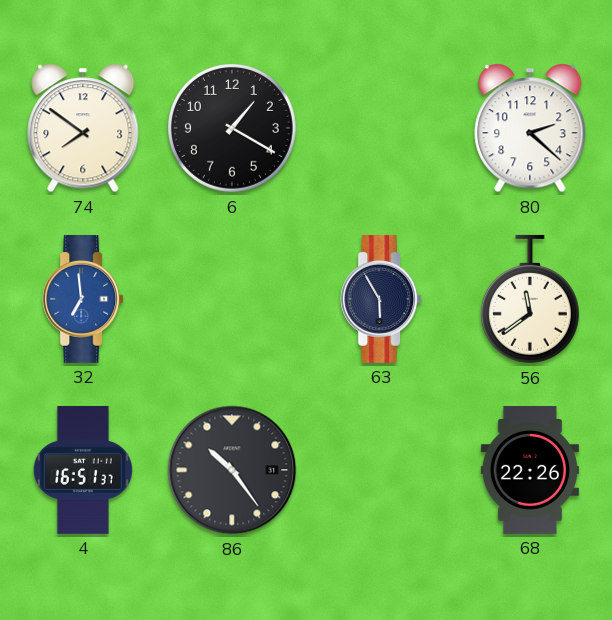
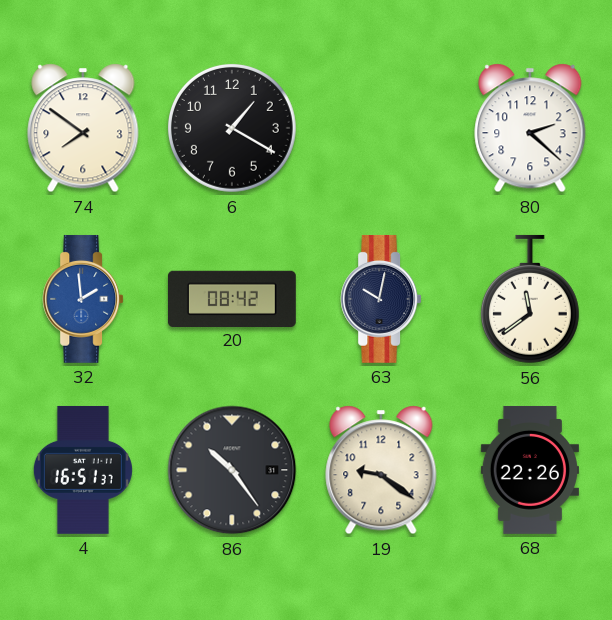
32: 6:59 -> 1:59
20: none -> 08:42
63: 5:55 -> 10:02
19: none -> 9:21
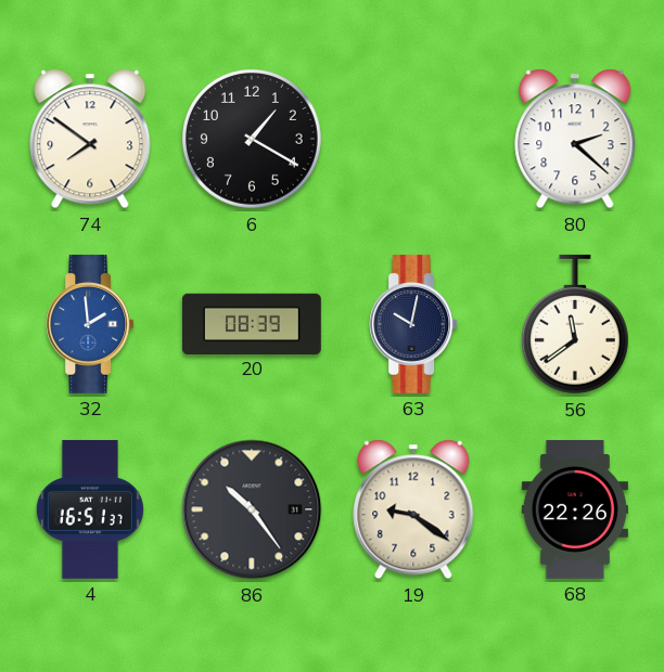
20: 08:42 -> 08:39
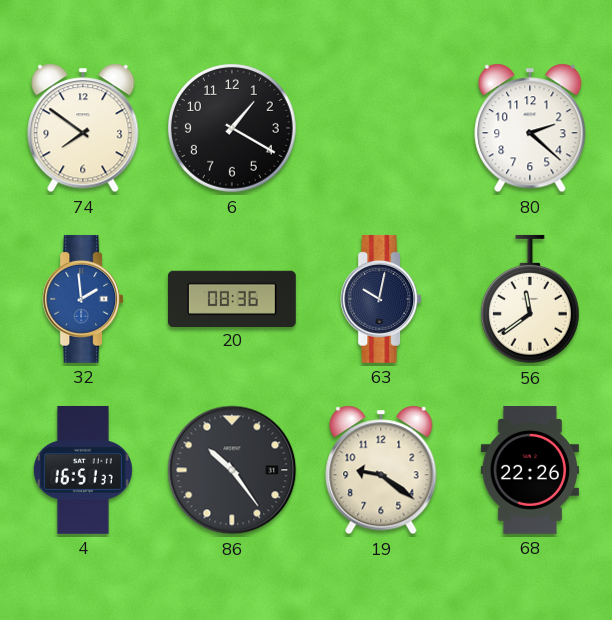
20: 08:39 -> 08:36
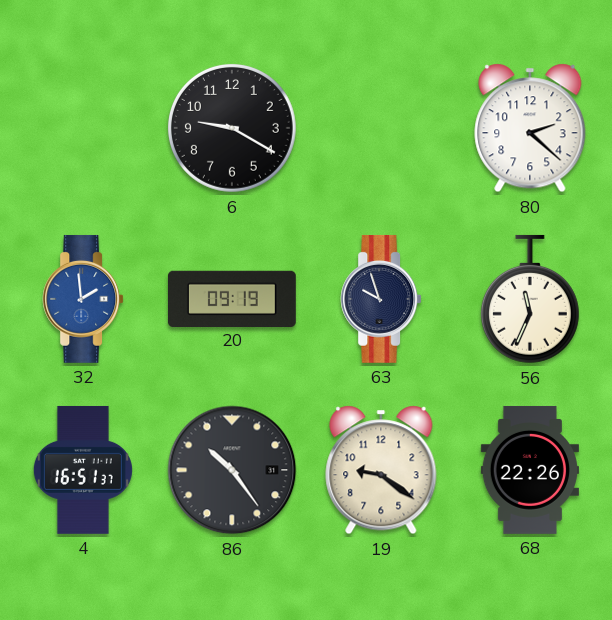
74: 7:51 -> none
6: 1:20 -> 9:20
20: 08:36 -> 09:19
63: 10:02 -> 9:57
56: 11:39 -> 11:34
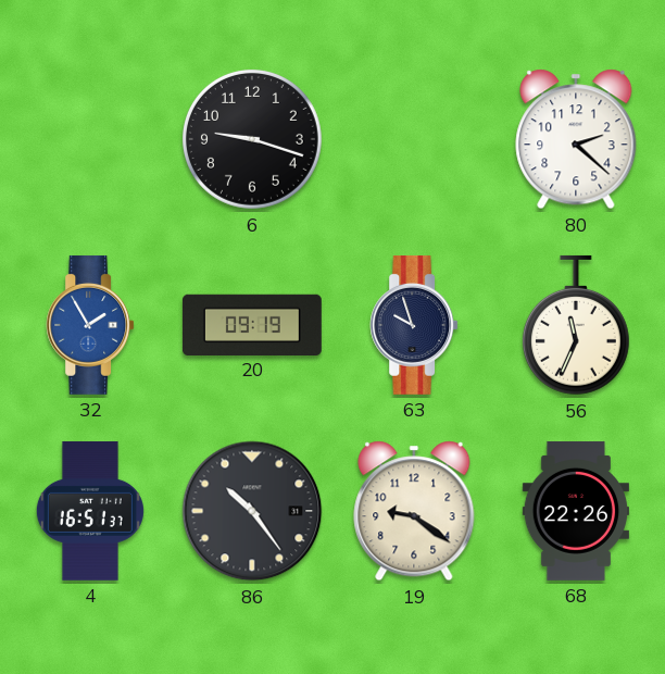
6: 9:20 -> 9:18
32: 1:59 -> 1:55
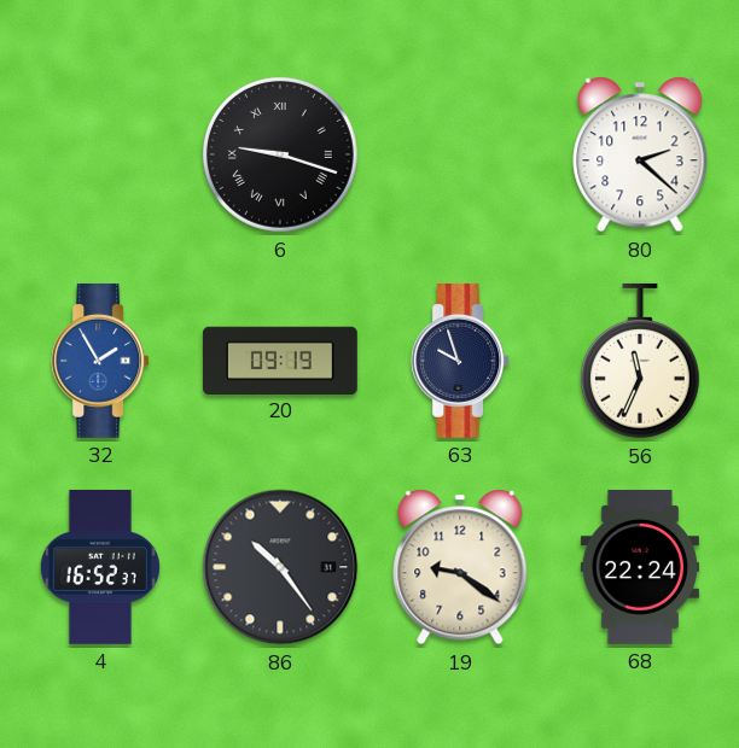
6 numerals: Arabic -> Roman
4: 16:51 -> 16:52
68: 22:26 -> 22:24
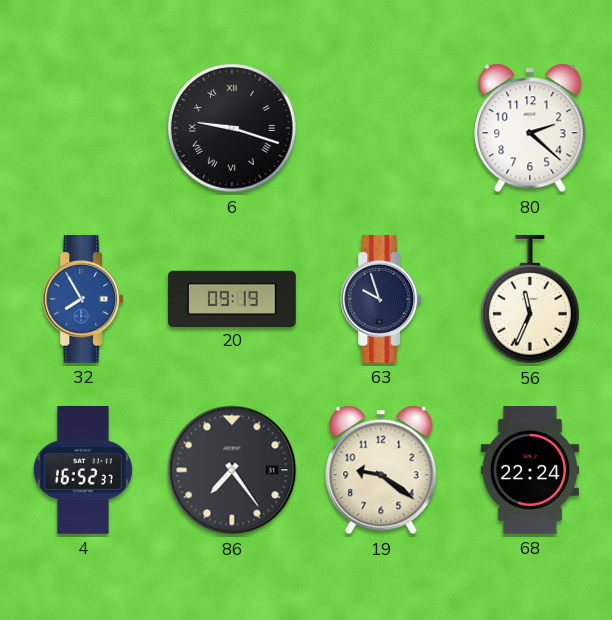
32: 1:55 -> 7:55
86: 10:24 -> 7:24
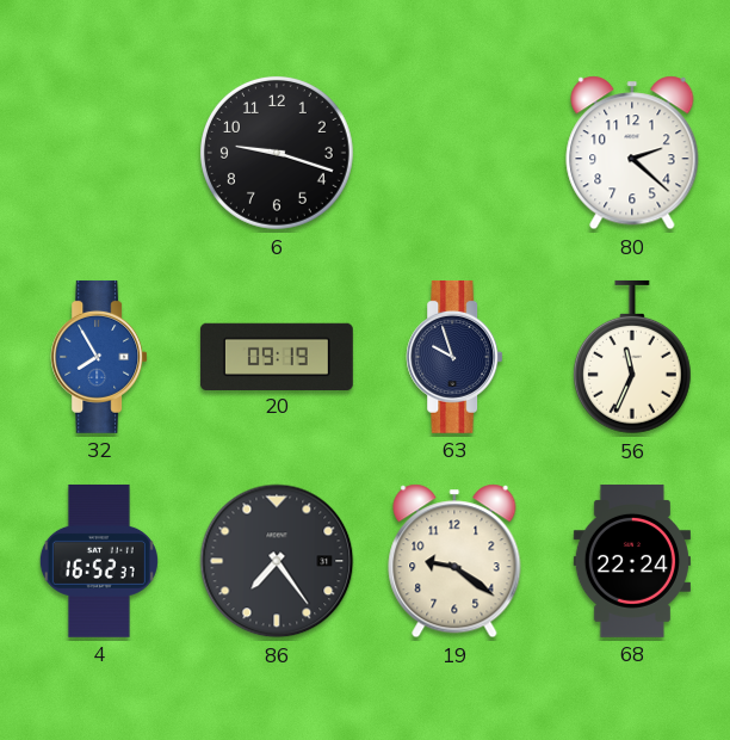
6 numerals: Roman -> Arabic
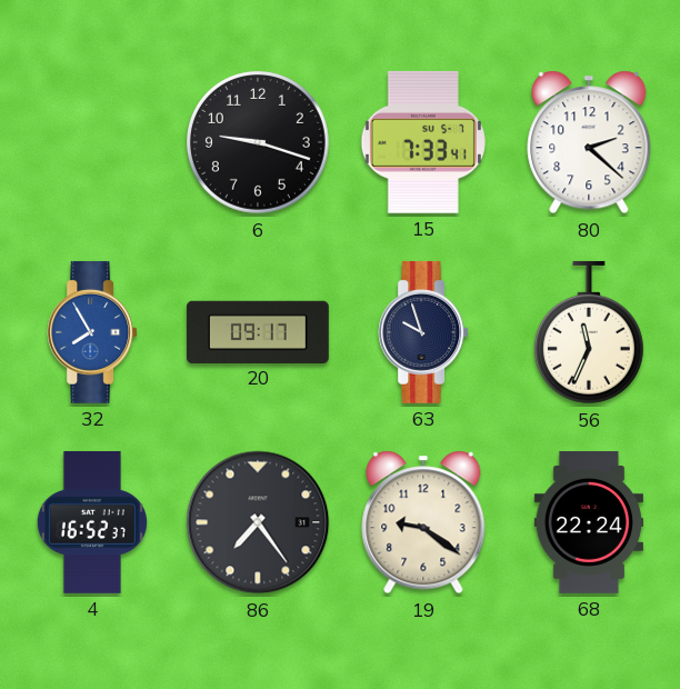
15: none -> 7:33
20: 09:19 -> 09:17
